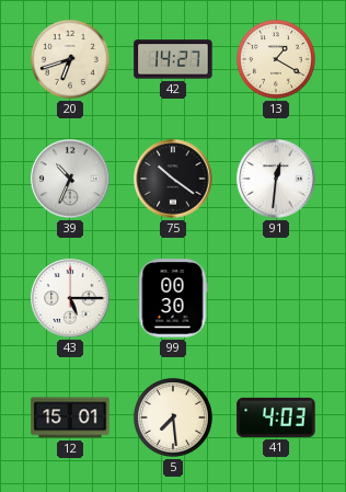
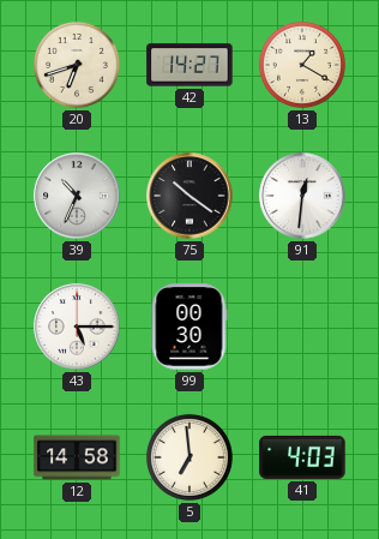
12: 15:01 -> 14:58
5: 7:29 -> 6:59
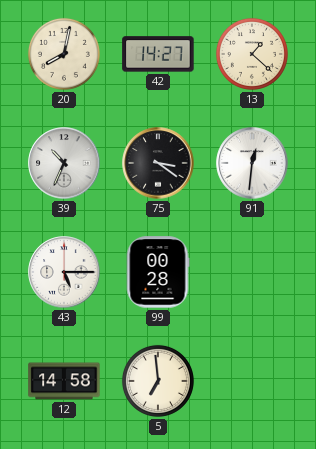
20: 6:42 -> 8:02
13: 1:20 -> 1:22
75: 10:21 -> 3:21
99: 00:30 -> 00:28
41: 4:03 -> none
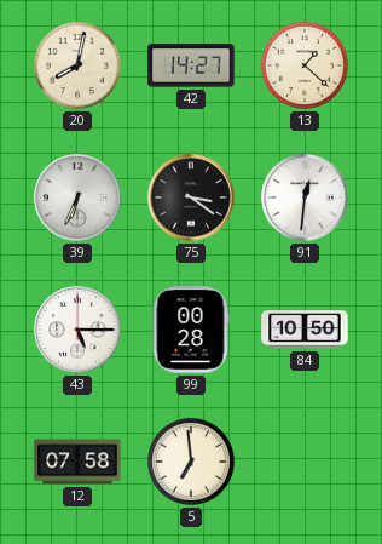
39: 10:34 -> 6:34
84: none -> 10:50
12: 14:58 -> 07:58
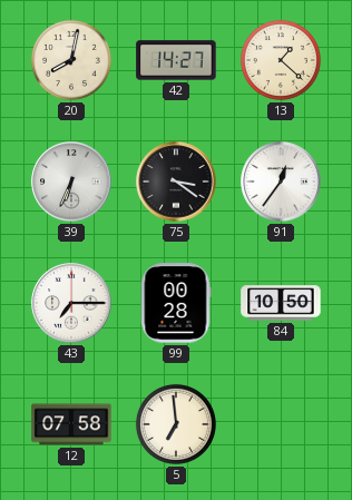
91: 12:31 -> 12:36
43: 5:15 -> 7:15
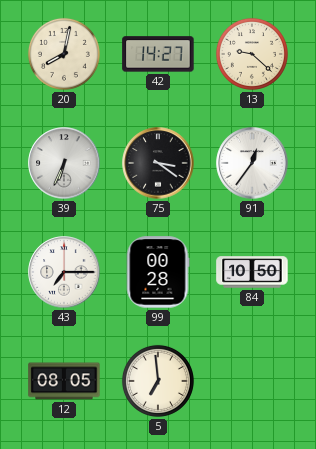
13: 1:22 -> 9:22
12: 07:58 -> 08:05
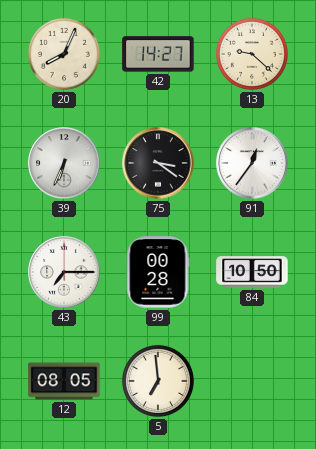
20: 8:02 -> 8:04
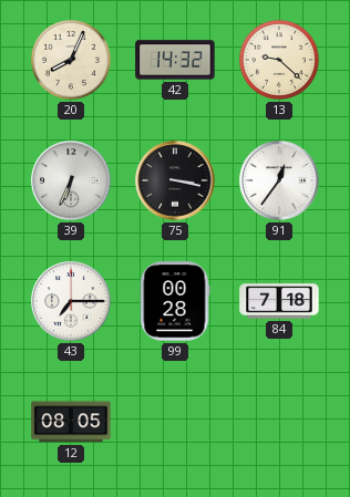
42: 14:27 -> 14:32
75: 3:21 -> 3:17
84: 10:50 -> 7:18
5: 6:59 -> none
